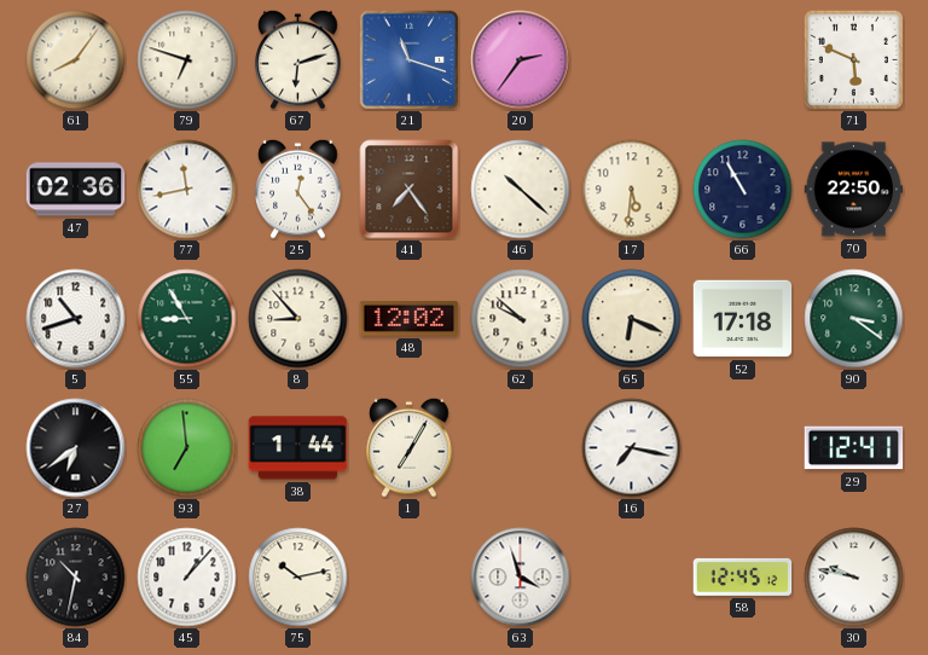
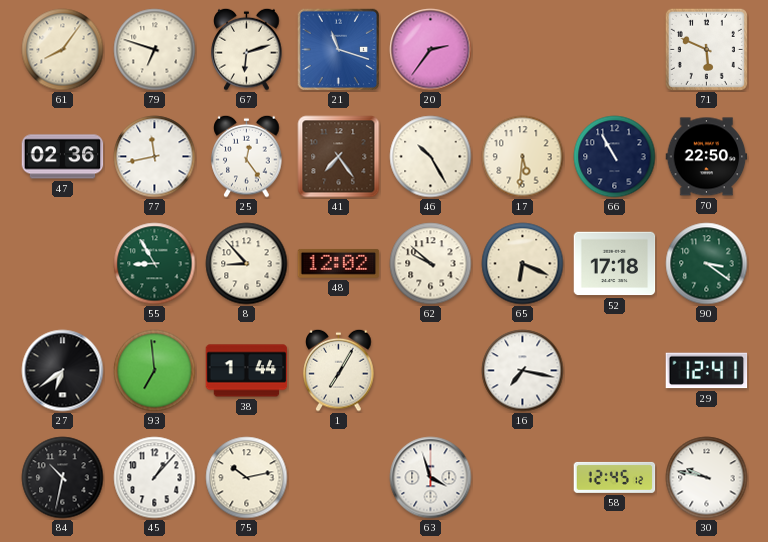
46: 10:22 -> 10:25
5: 10:42 -> none
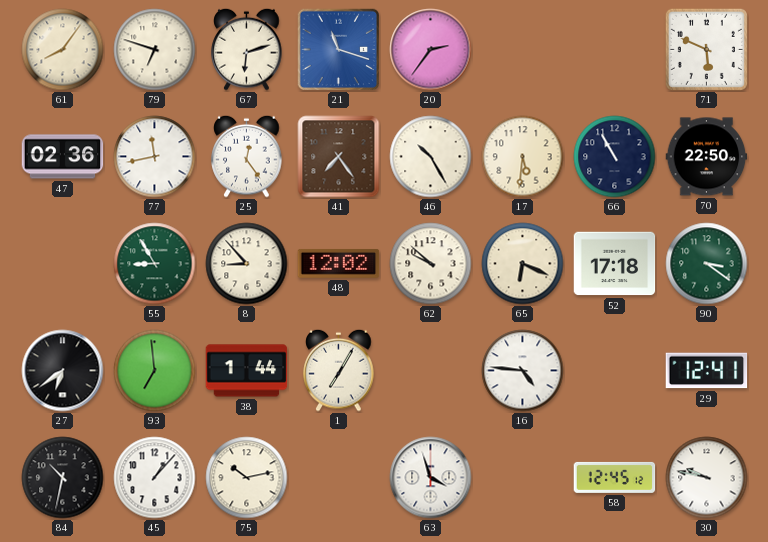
16: 7:17 -> 4:46
